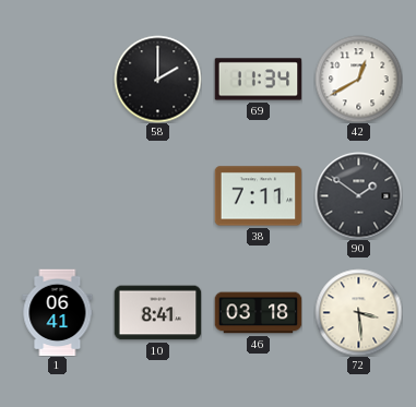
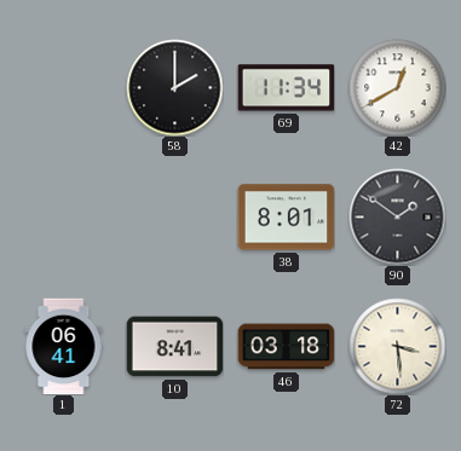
38: 7:11 -> 8:01
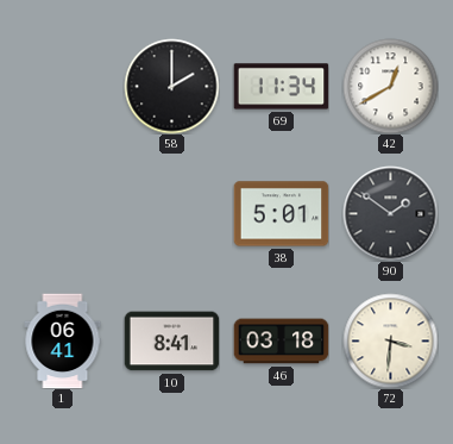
38: 8:01 -> 5:01
72: 3:29 -> 3:31
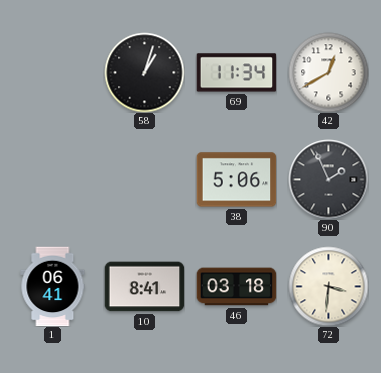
58: 2:00 -> 1:03
38: 5:01 -> 5:06
90: 1:51 -> 1:56
